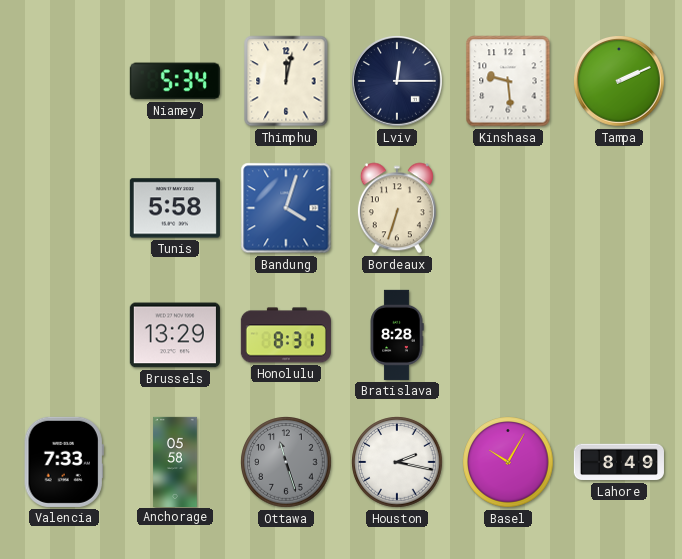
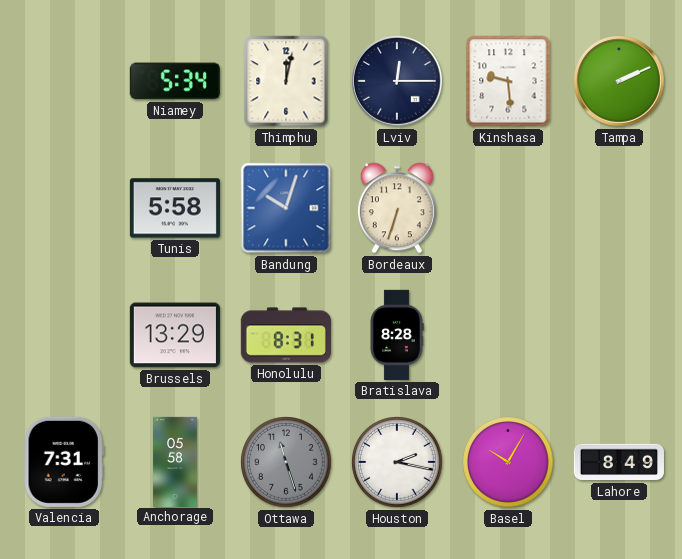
Bandung: 4:03 -> 10:03
Valencia: 7:33 -> 7:31
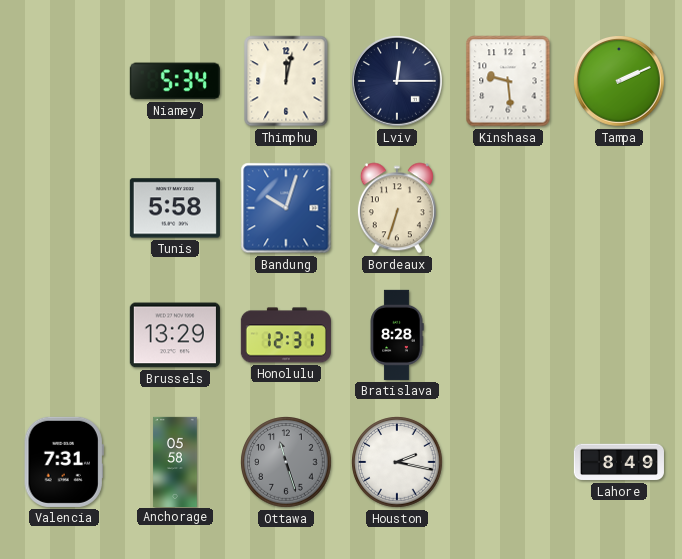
Honolulu: 8:31 -> 12:31
Basel: 10:05 -> none
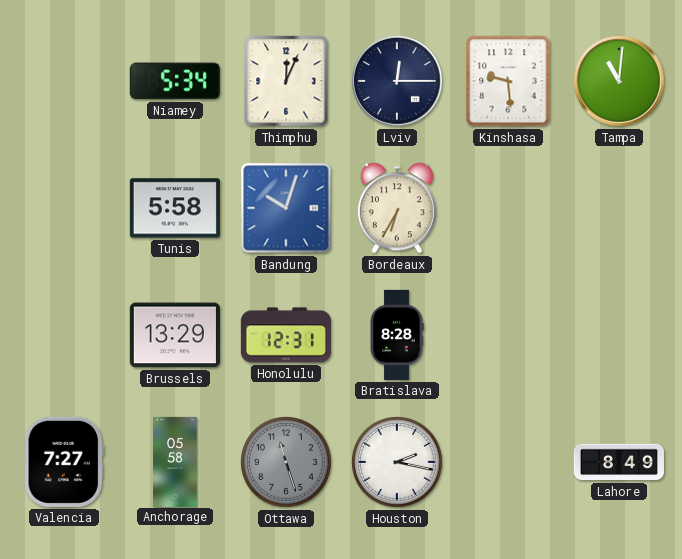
Thimphu: 12:02 -> 12:04
Tampa: 2:11 -> 11:01
Bordeaux: 6:33 -> 6:35
Valencia: 7:31 -> 7:27
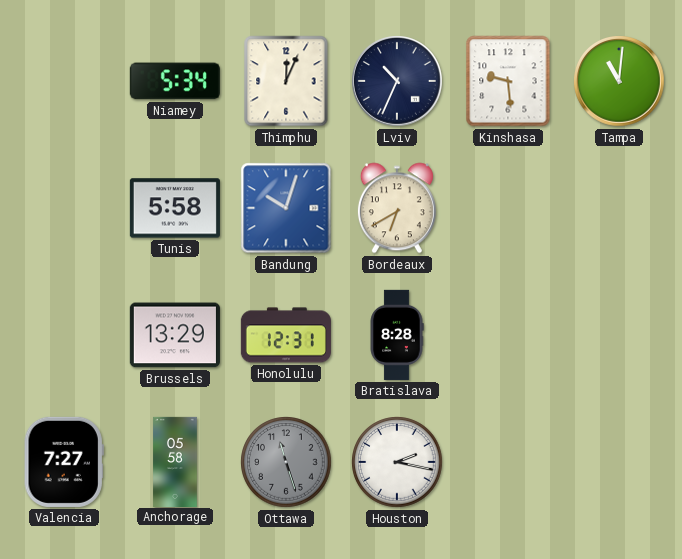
Lviv: 12:15 -> 10:34
Bordeaux: 6:35 -> 6:40
Lahore: 8:49 -> none
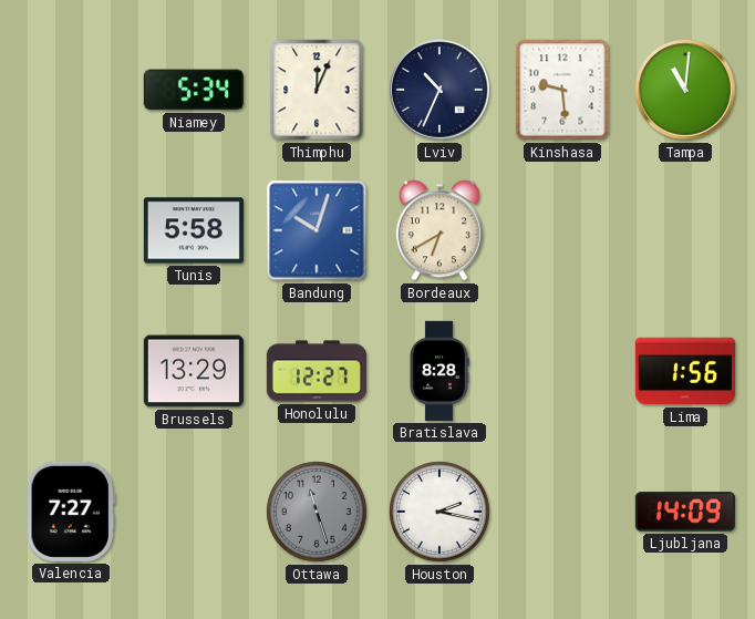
Honolulu: 12:31 -> 12:27
Lima: none -> 1:56
Anchorage: 05:58 -> none
Ljubljana: none -> 14:09
